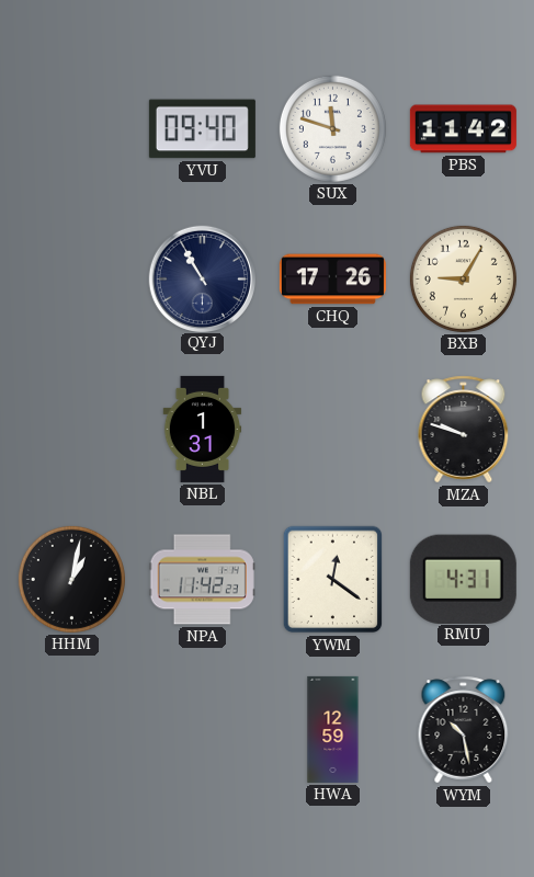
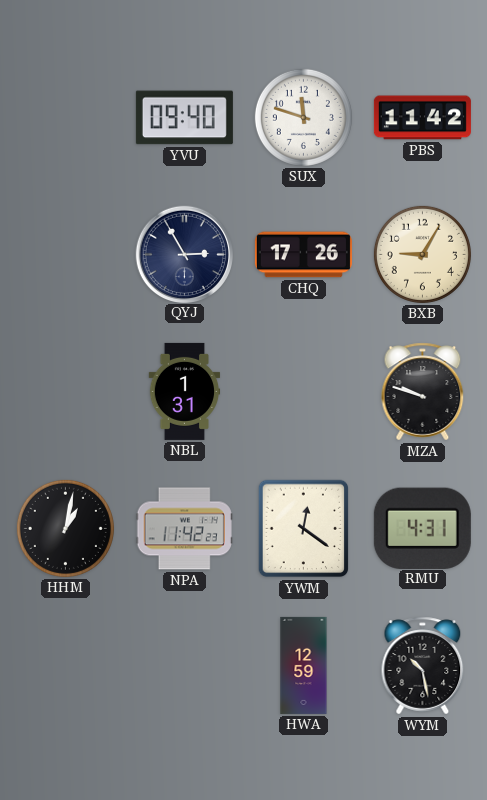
QYJ: 10:55 -> 2:55
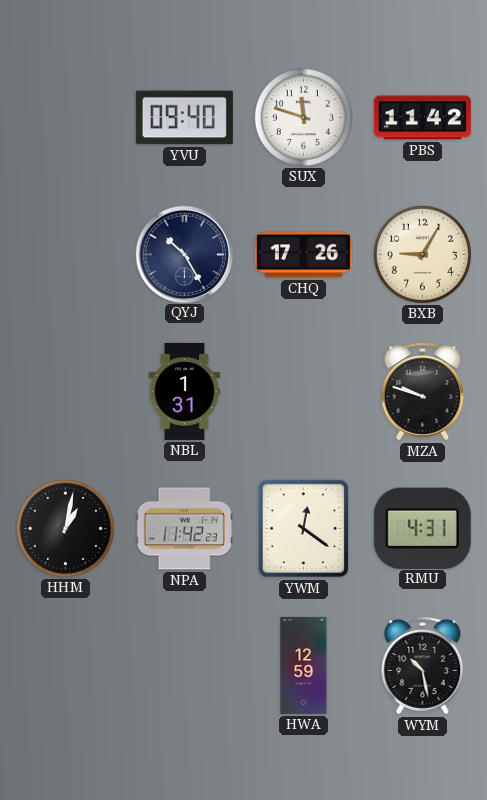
QYJ: 2:55 -> 10:25
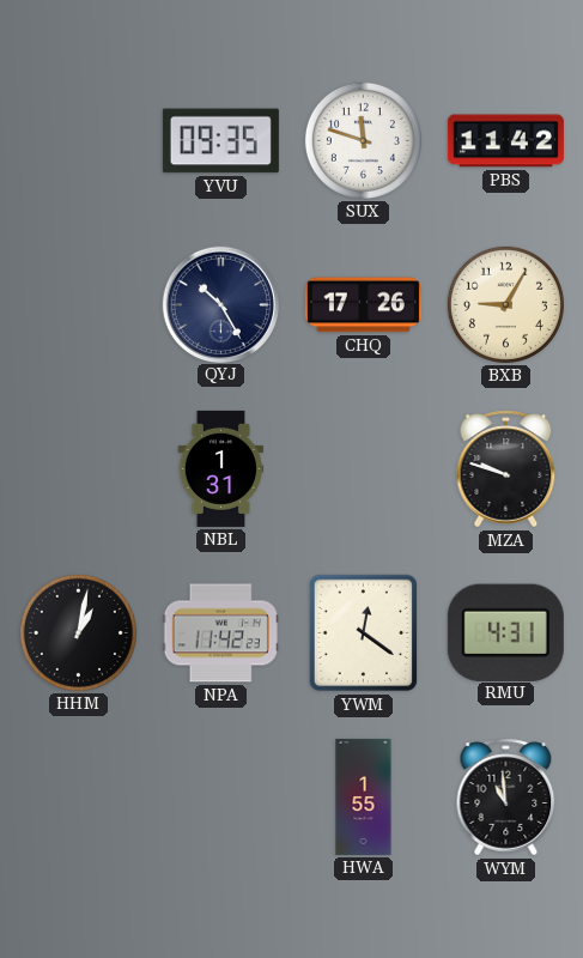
YVU: 09:40 -> 09:35
HWA: 12:59 -> 1:55
WYM: 10:28 -> 10:59
